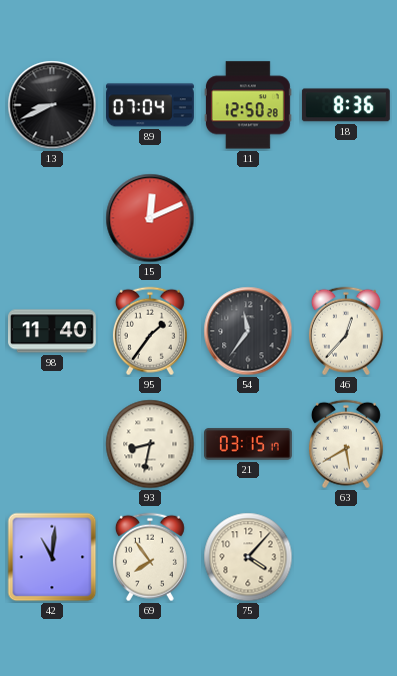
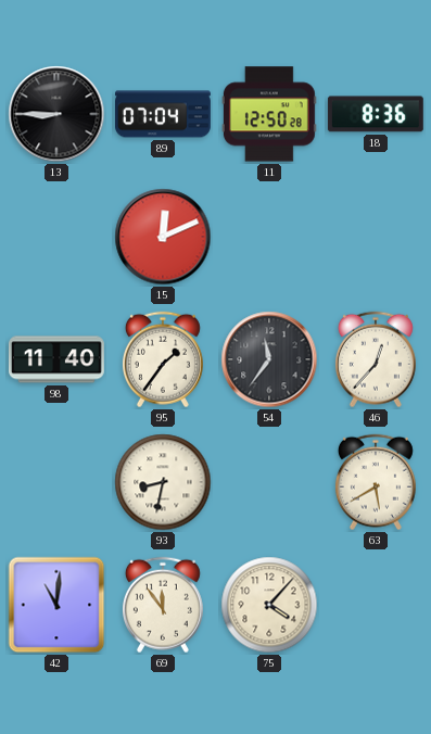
13: 8:41 -> 8:45
21: 03:15 -> none
69: 7:54 -> 11:54
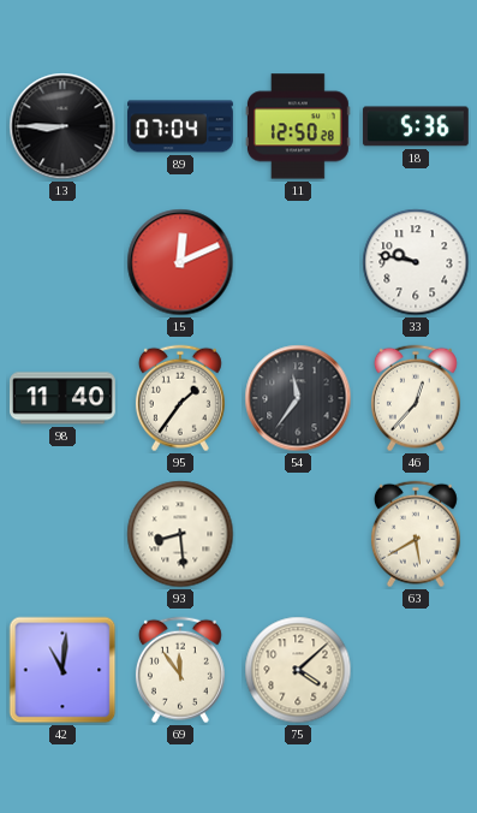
18: 8:36 -> 5:36
33: none -> 9:47
93: 8:32 -> 8:29
75: 4:07 -> 4:08
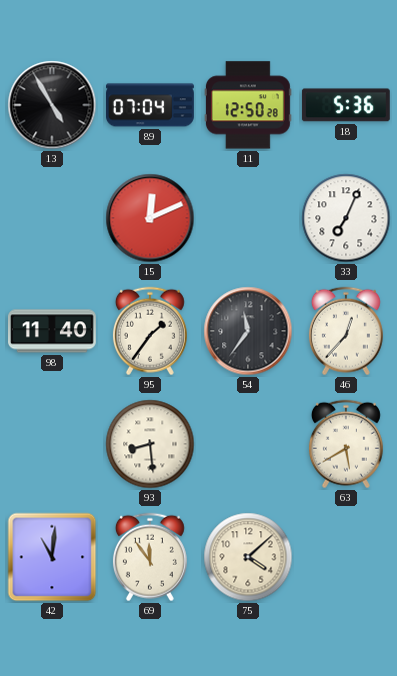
13: 8:45 -> 4:55
33: 9:47 -> 7:04
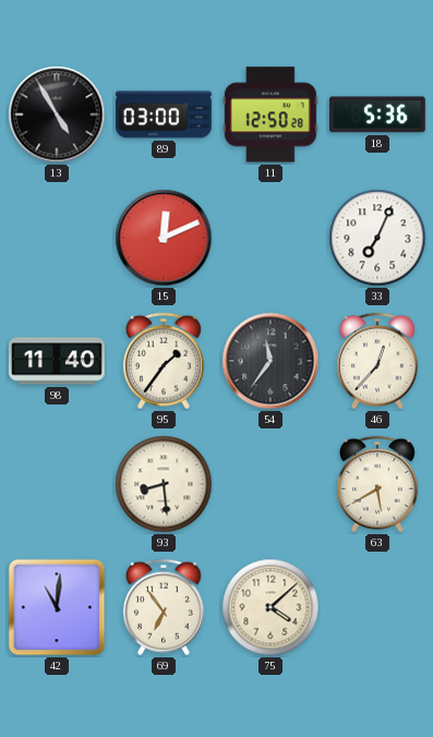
89: 07:04 -> 03:00
69: 11:54 -> 6:54
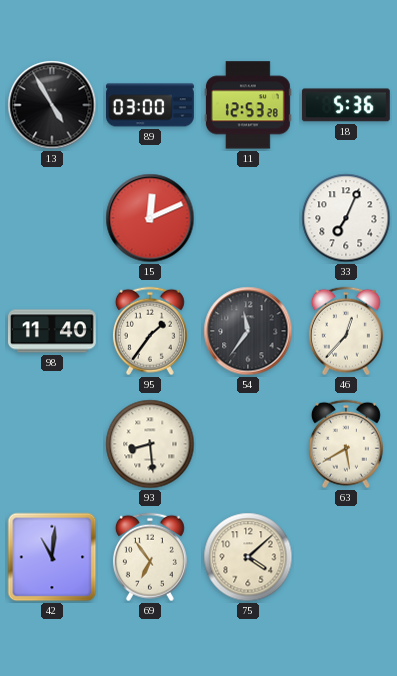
11: 12:50 -> 12:53
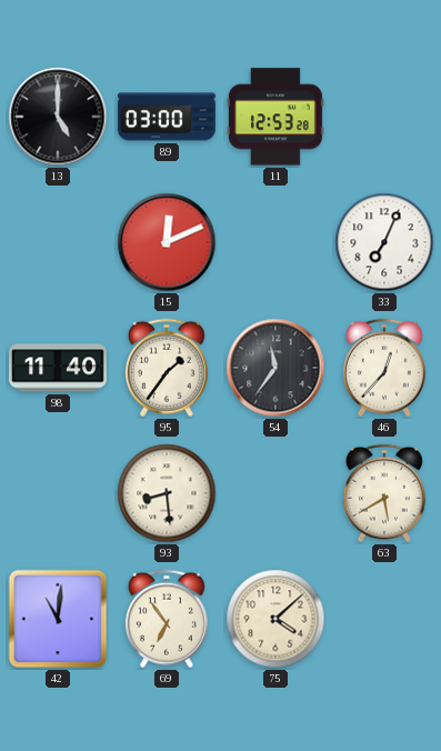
13: 4:55 -> 5:00
18: 5:36 -> none
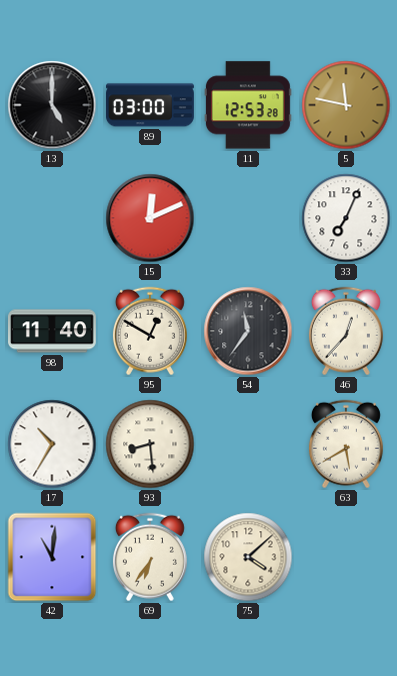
5: none -> 11:47
95: 1:36 -> 12:50
17: none -> 10:35
69: 6:54 -> 6:36
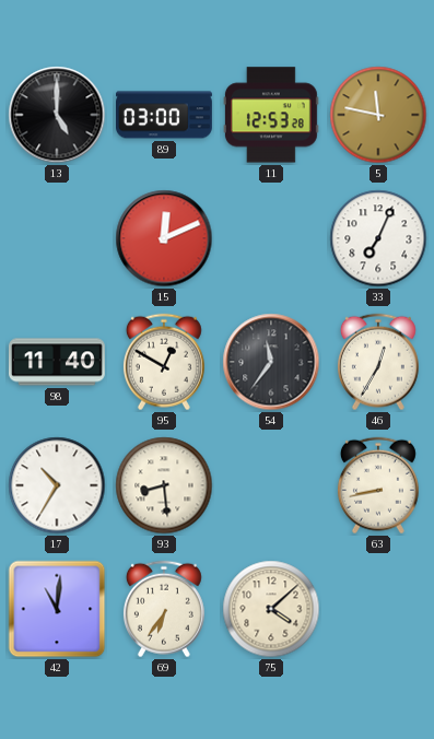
46: 12:37 -> 12:35
63: 5:40 -> 8:43
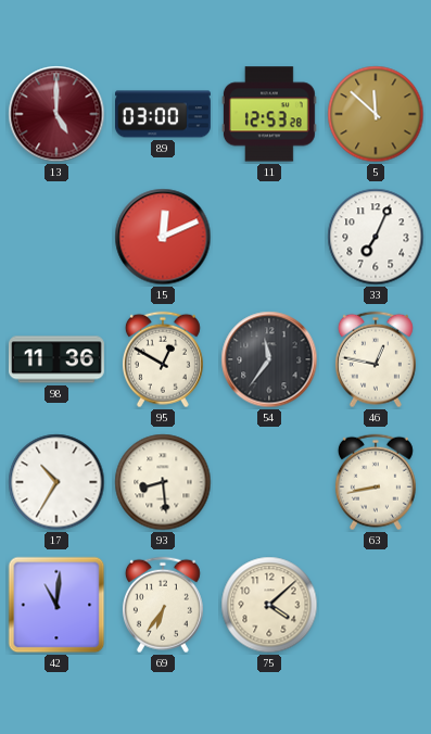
13 dial: black -> burgundy
5: 11:47 -> 11:52
98: 11:40 -> 11:36
46: 12:35 -> 12:47
